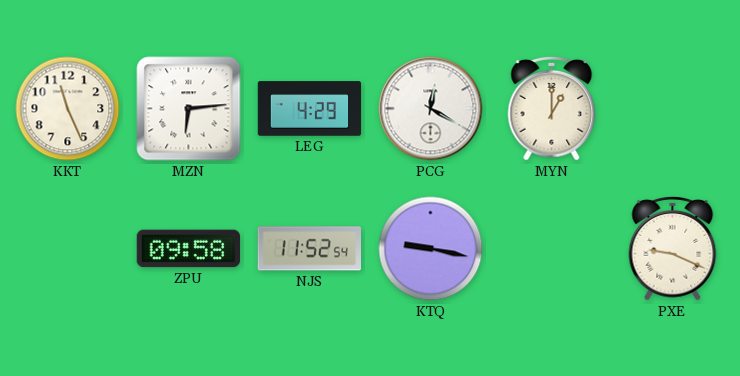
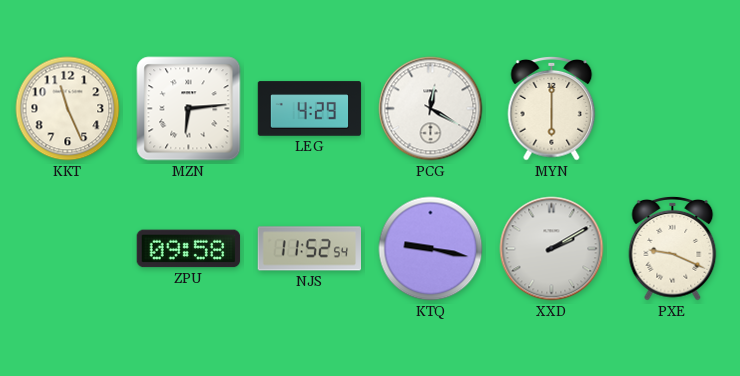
MYN: 1:00 -> 6:00
XXD: none -> 2:10
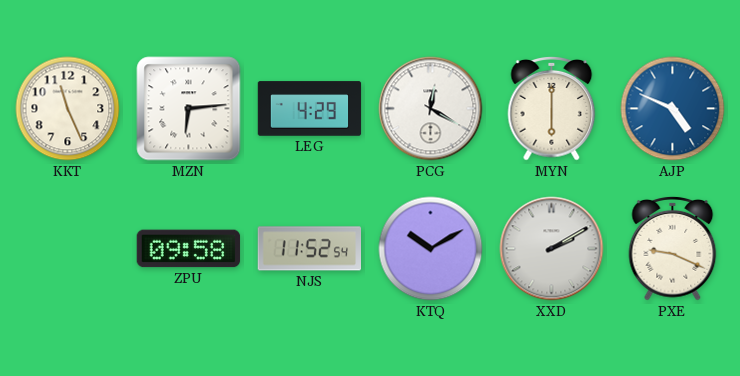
AJP: none -> 4:49
KTQ: 9:17 -> 10:10
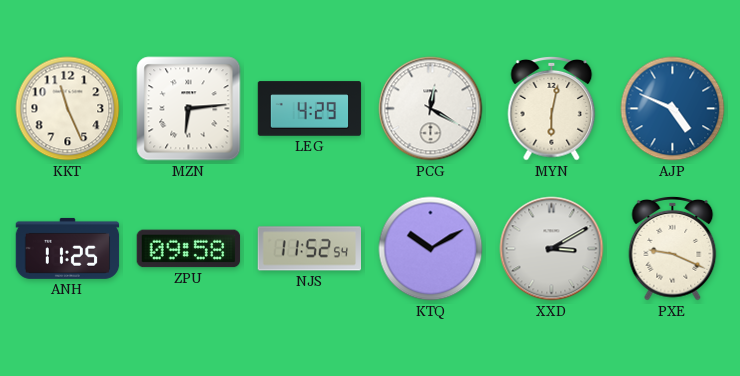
MYN: 6:00 -> 6:02
ANH: none -> 11:25
XXD: 2:10 -> 3:10
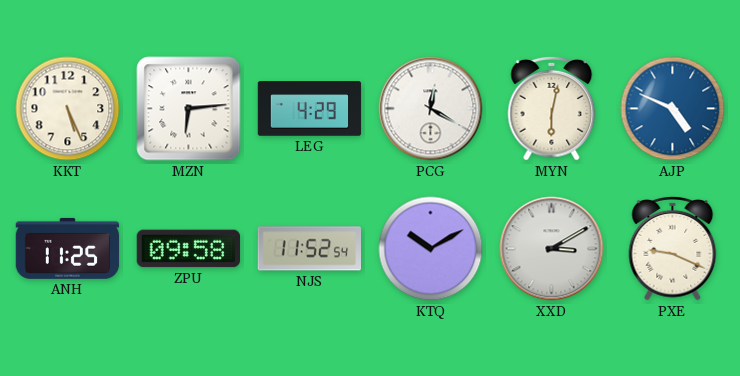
KKT: 11:26 -> 5:26
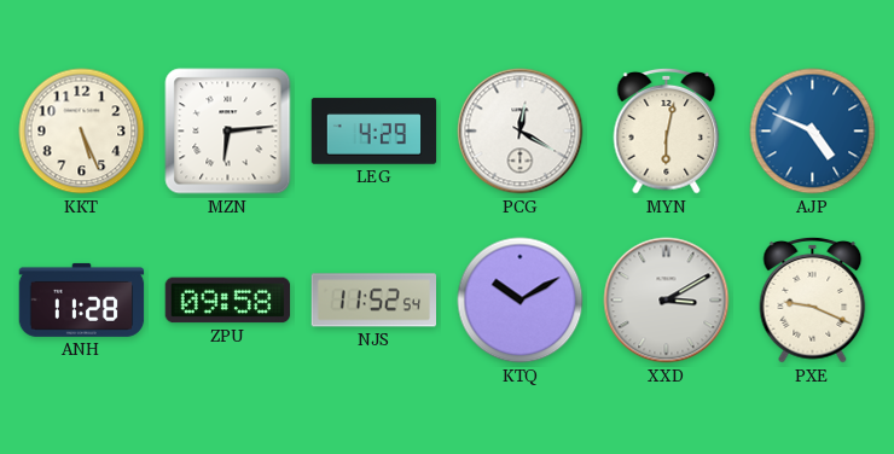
ANH: 11:25 -> 11:28
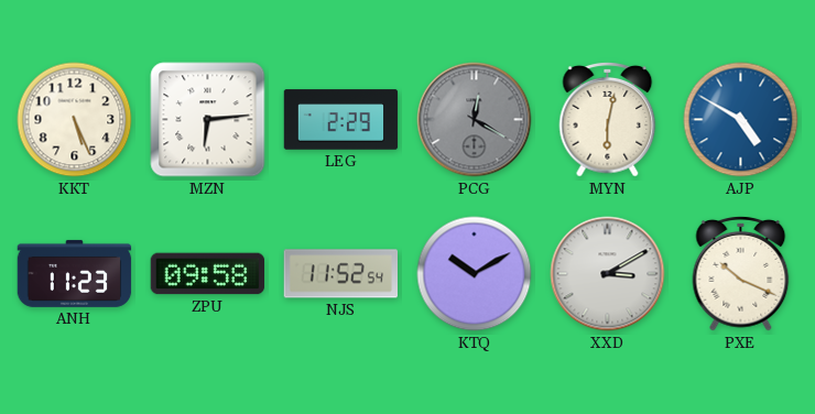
LEG: 4:29 -> 2:29
PCG dial: white -> grey
AJP: 4:49 -> 4:50
ANH: 11:28 -> 11:23
PXE: 9:19 -> 10:19
